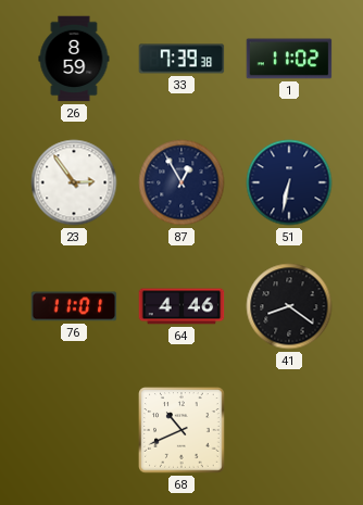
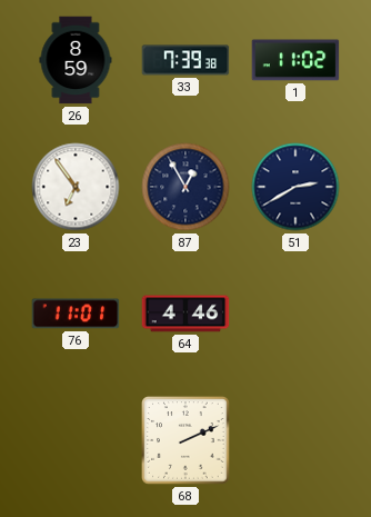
23: 2:54 -> 6:54
51: 6:32 -> 2:40
41: 8:21 -> none
68: 10:41 -> 2:11
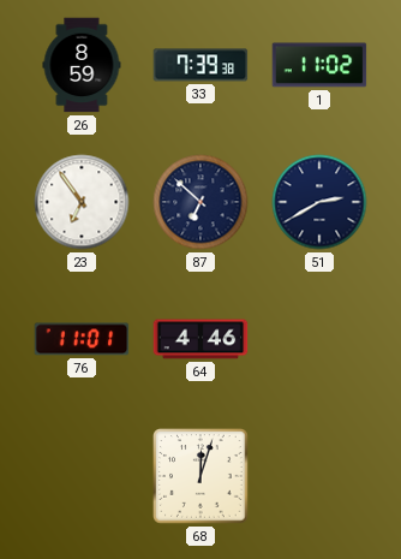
87: 12:55 -> 6:52
68: 2:11 -> 12:03
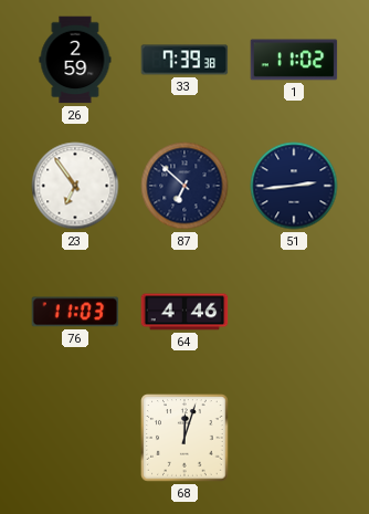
26: 8:59 -> 2:59
51: 2:40 -> 2:44
76: 11:01 -> 11:03
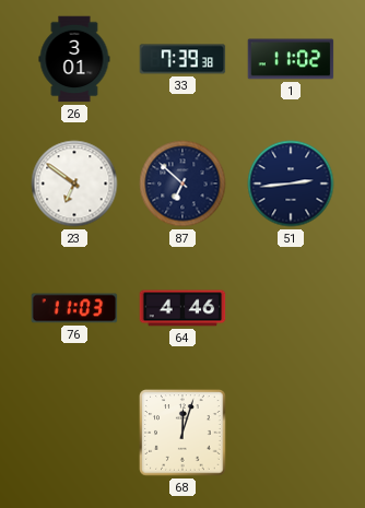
26: 2:59 -> 3:01
23: 6:54 -> 6:51
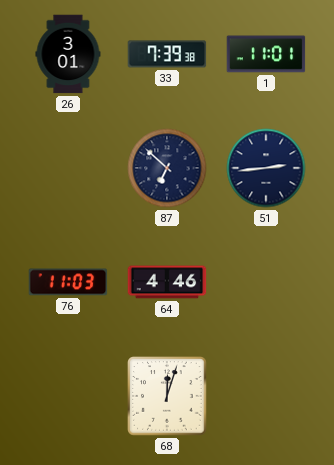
1: 11:02 -> 11:01
23: 6:51 -> none
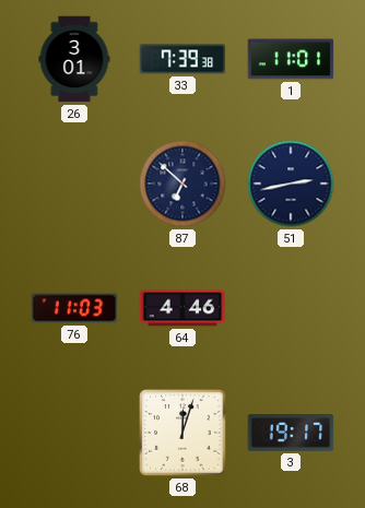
51: 2:44 -> 2:43
3: none -> 19:17
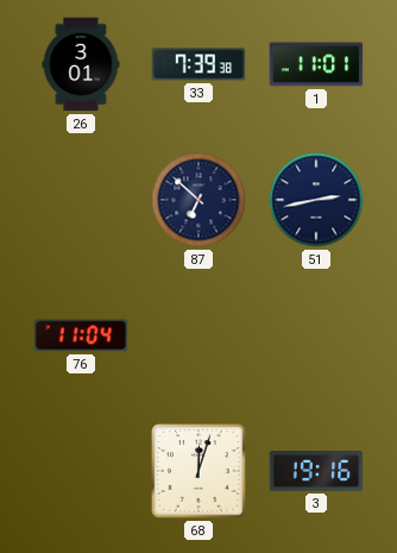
76: 11:03 -> 11:04
64: 4:46 -> none
3: 19:17 -> 19:16
